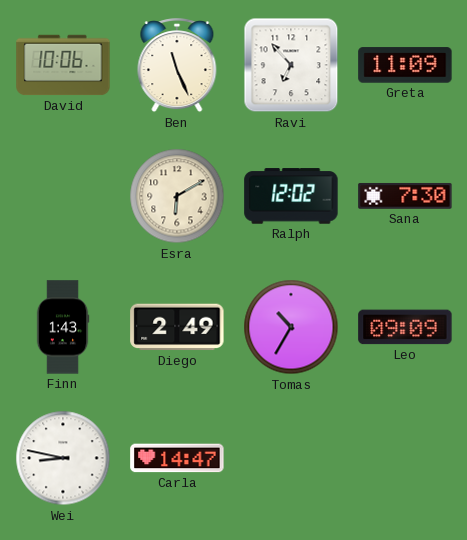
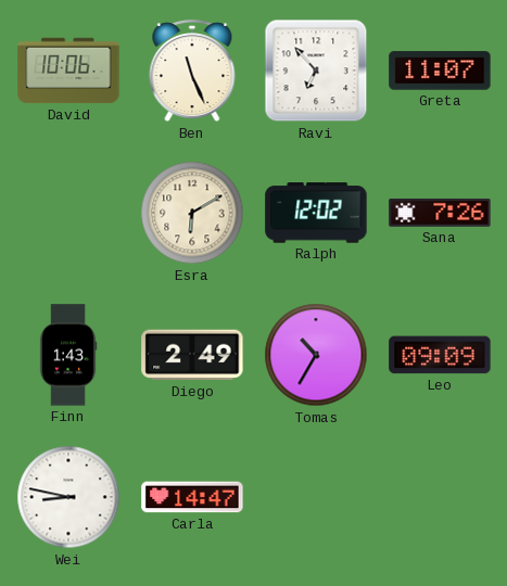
Greta: 11:09 -> 11:07
Sana: 7:30 -> 7:26
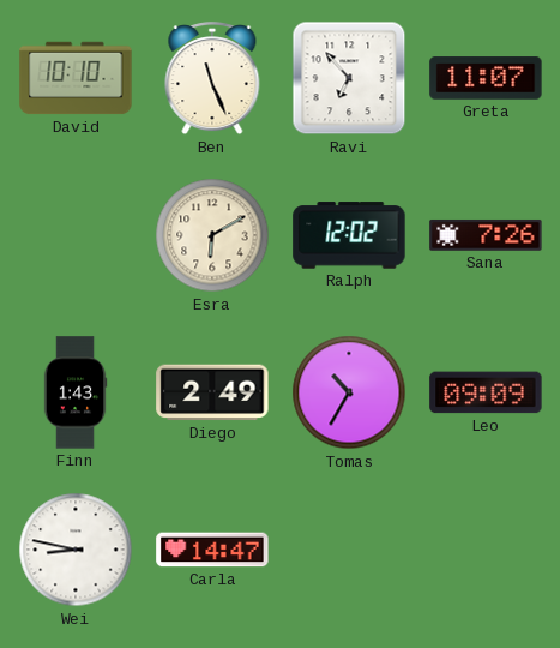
David: 10:06 -> 10:10
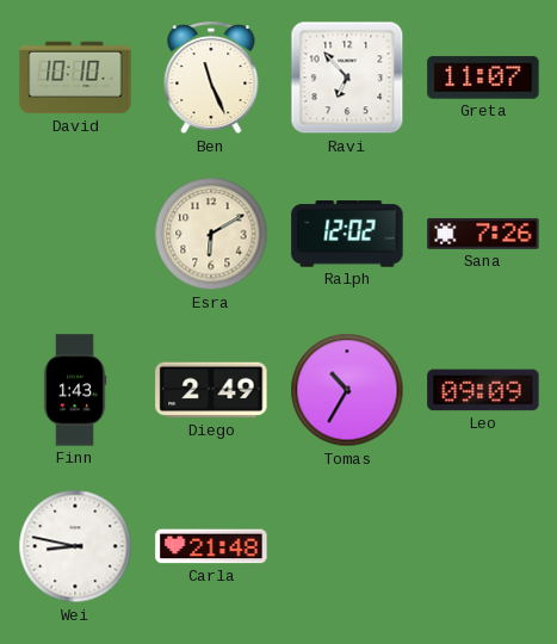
Carla: 14:47 -> 21:48
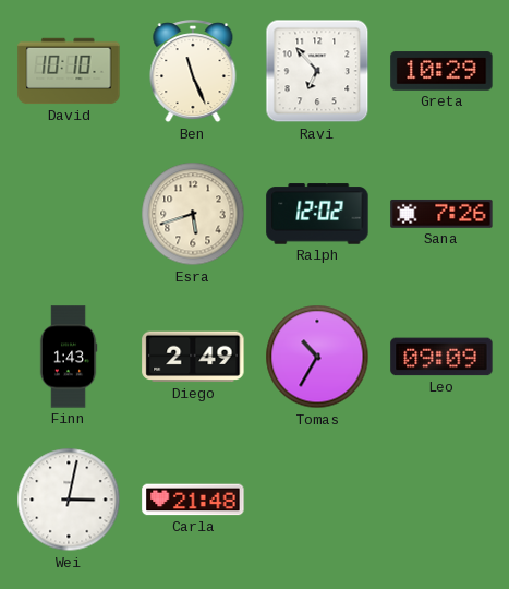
Greta: 11:07 -> 10:29
Esra: 6:10 -> 5:42
Wei: 8:47 -> 3:02
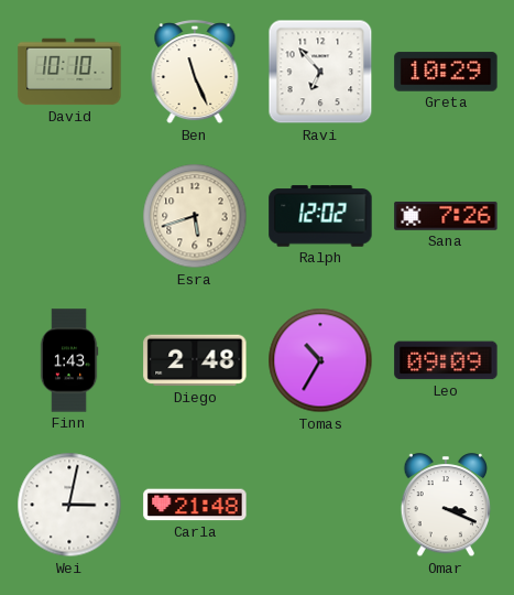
Diego: 2:49 -> 2:48
Omar: none -> 3:19
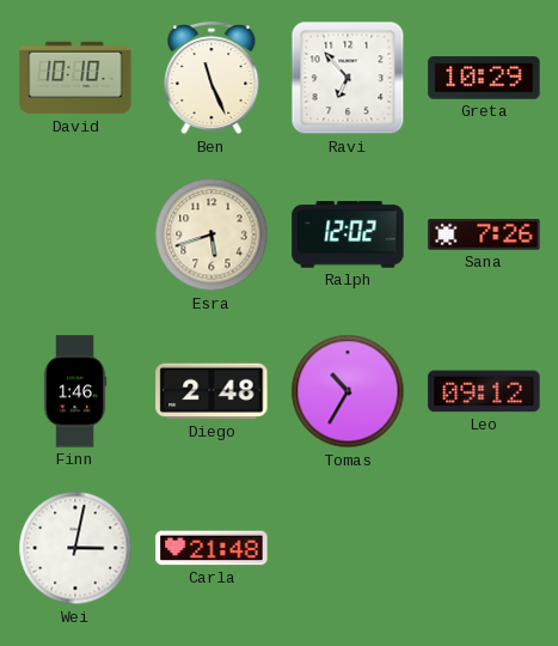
Finn: 1:43 -> 1:46
Leo: 09:09 -> 09:12
Omar: 3:19 -> none
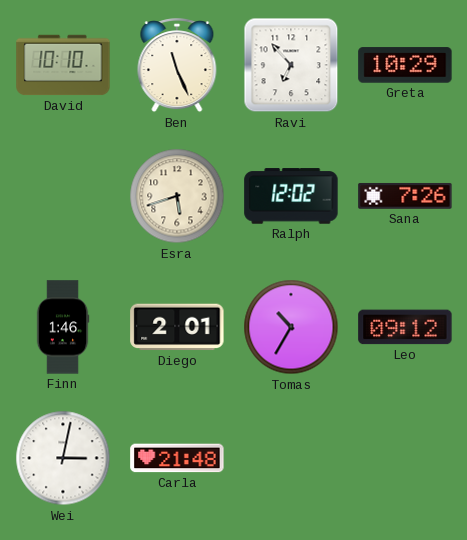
Diego: 2:48 -> 2:01
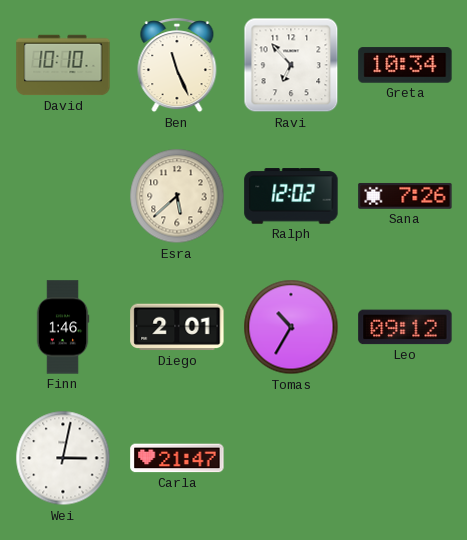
Greta: 10:29 -> 10:34
Esra: 5:42 -> 5:38
Carla: 21:48 -> 21:47
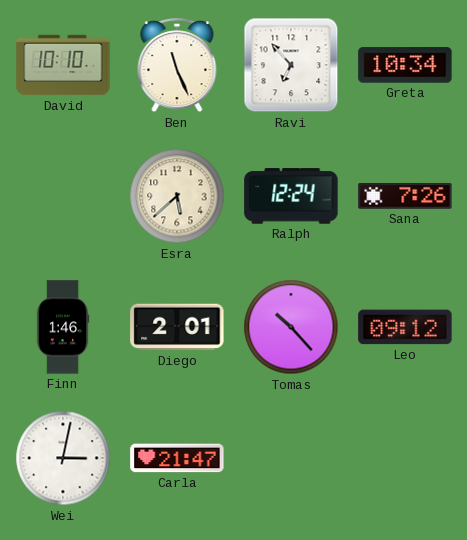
Ralph: 12:02 -> 12:24
Tomas: 10:35 -> 10:23
